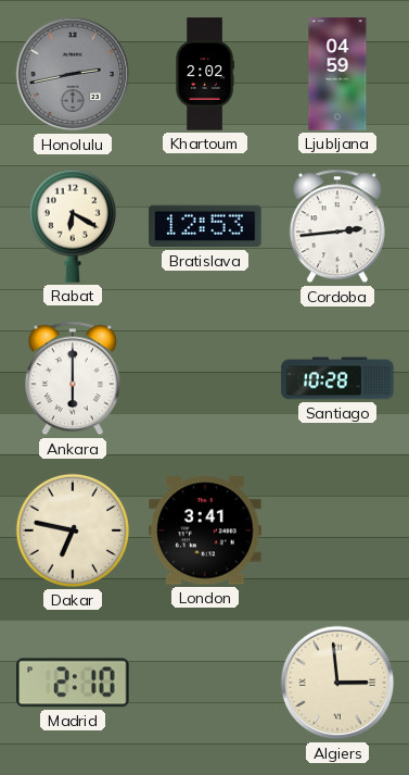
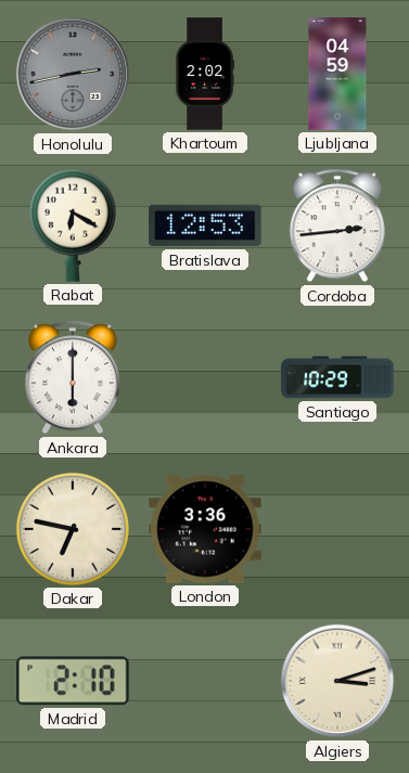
Santiago: 10:28 -> 10:29
London: 3:41 -> 3:36
Algiers: 2:59 -> 3:12
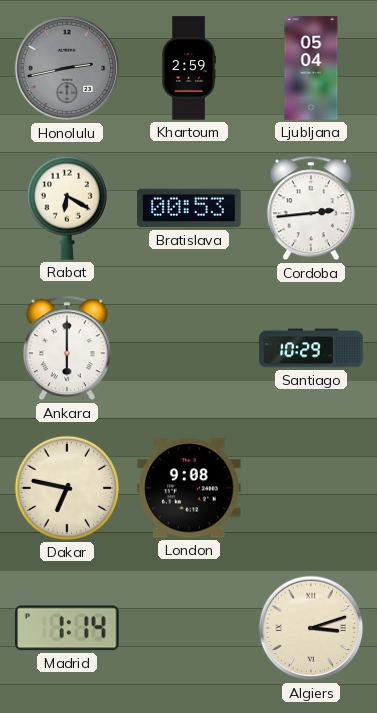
Khartoum: 2:02 -> 2:59
Ljubljana: 04:59 -> 05:04
Bratislava: 12:53 -> 00:53
London: 3:36 -> 9:08
Madrid: 2:10 -> 1:14
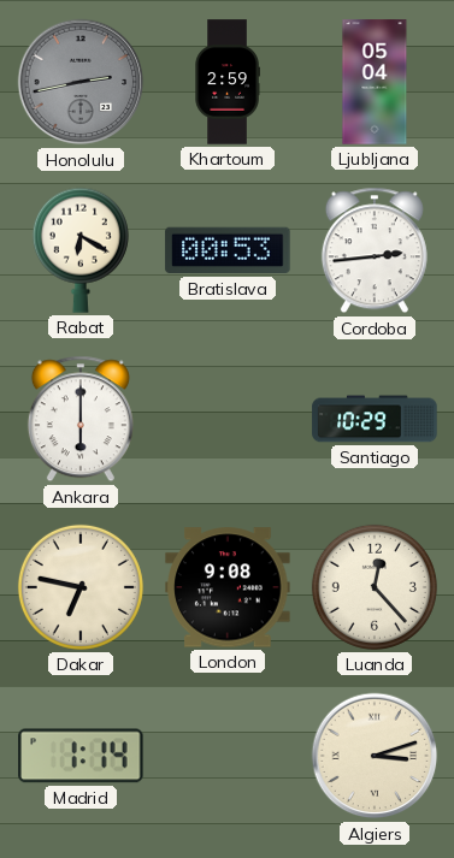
Luanda: none -> 12:23
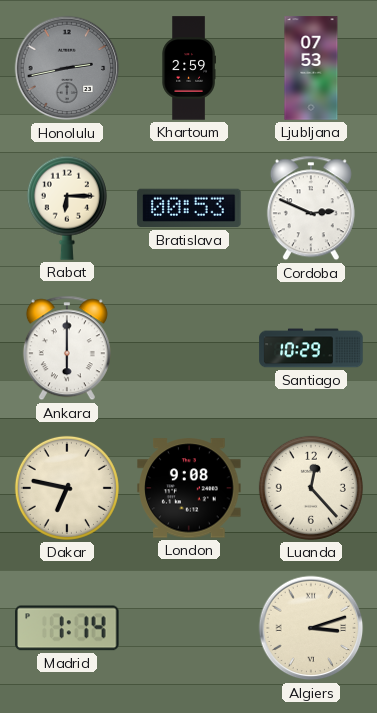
Ljubljana: 05:04 -> 07:53
Rabat: 6:20 -> 6:15
Cordoba: 2:44 -> 2:49
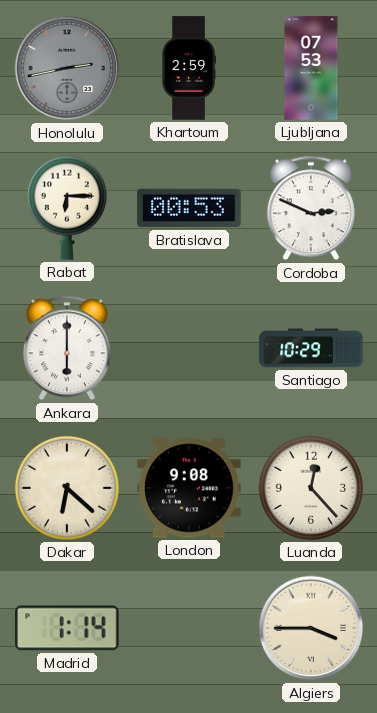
Dakar: 6:47 -> 6:22
Algiers: 3:12 -> 3:45
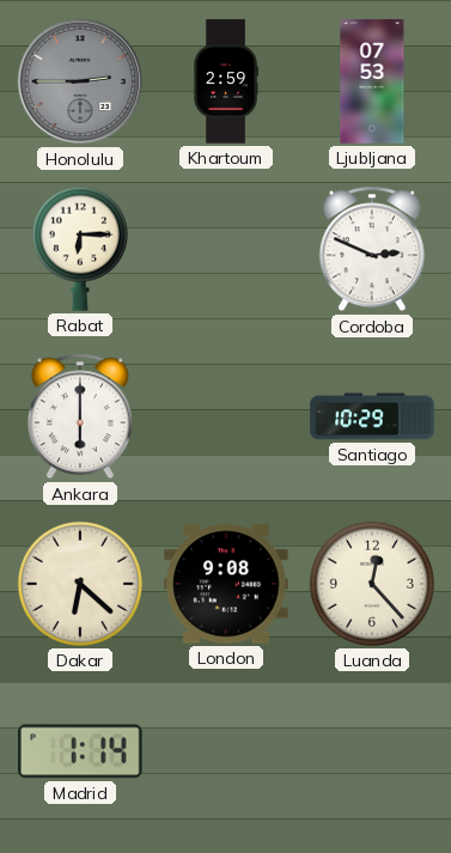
Honolulu: 2:43 -> 2:45
Bratislava: 00:53 -> none
Algiers: 3:45 -> none
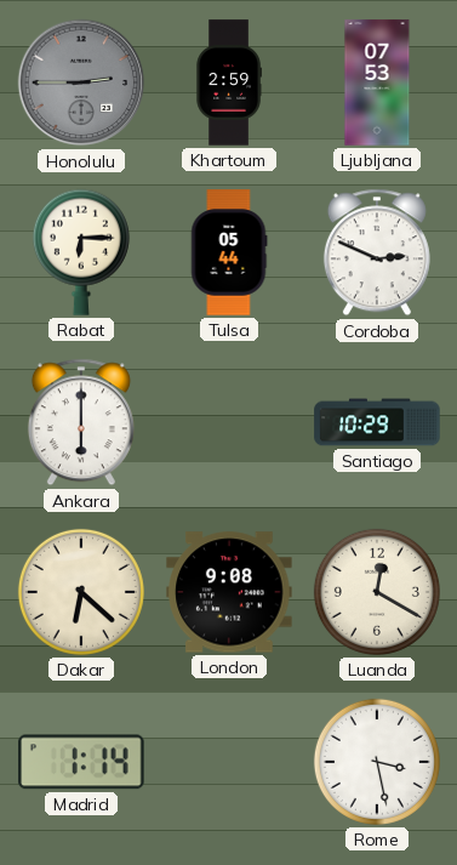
Tulsa: none -> 05:44
Luanda: 12:23 -> 12:20
Rome: none -> 3:28
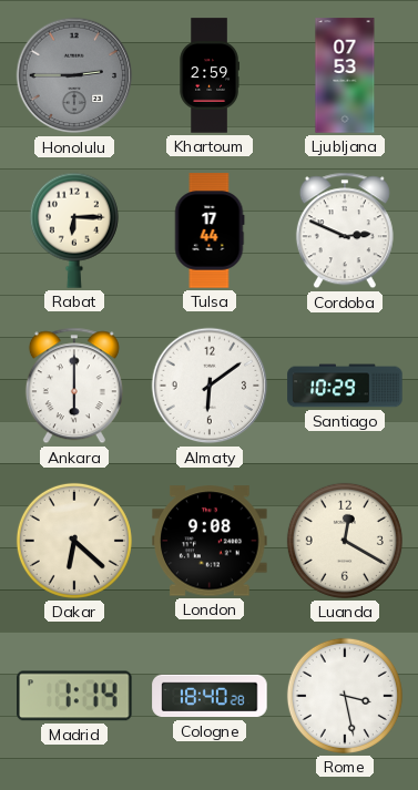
Tulsa: 05:44 -> 17:44
Almaty: none -> 6:09
Cologne: none -> 18:40
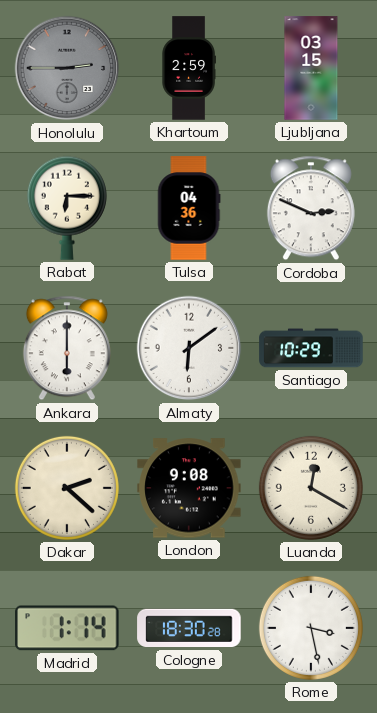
Ljubljana: 07:53 -> 03:15
Tulsa: 17:44 -> 04:36
Dakar: 6:22 -> 2:22
Cologne: 18:40 -> 18:30
